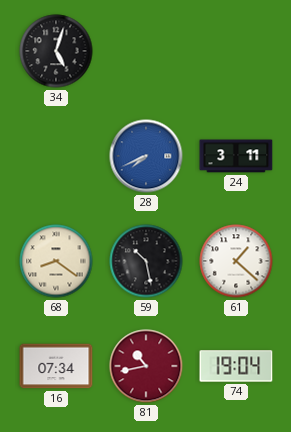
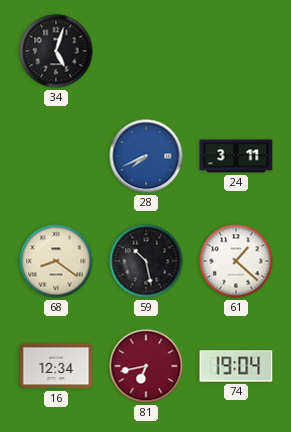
16: 07:34 -> 12:34
81: 10:43 -> 6:43
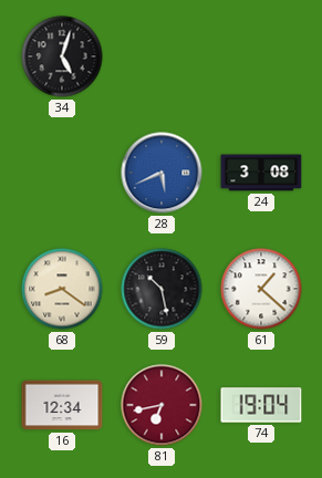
28: 7:41 -> 5:41
24: 3:11 -> 3:08
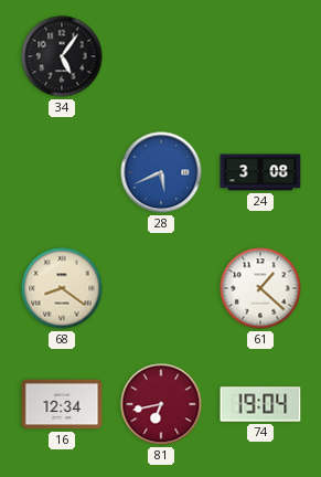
34: 5:03 -> 5:06
59: 10:28 -> none
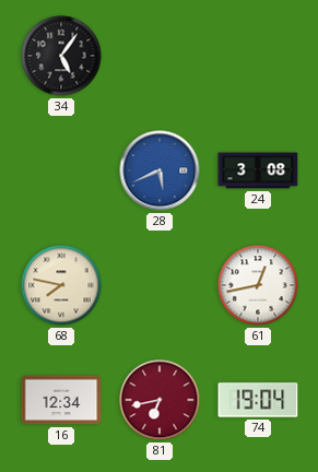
68: 8:21 -> 7:47
61: 1:22 -> 12:43
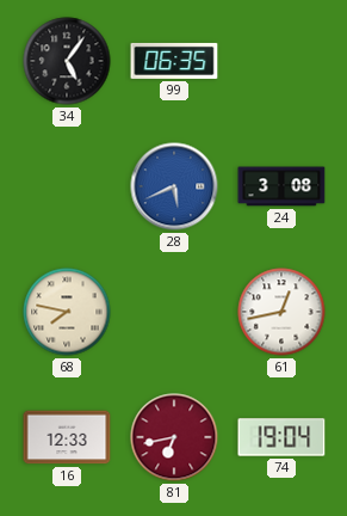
99: none -> 06:35
16: 12:34 -> 12:33
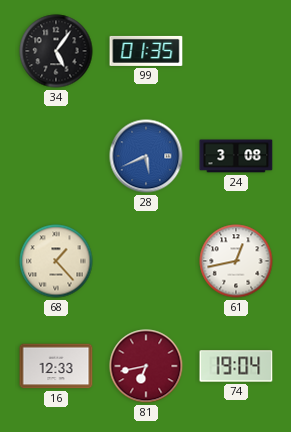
99: 06:35 -> 01:35
68: 7:47 -> 1:23
